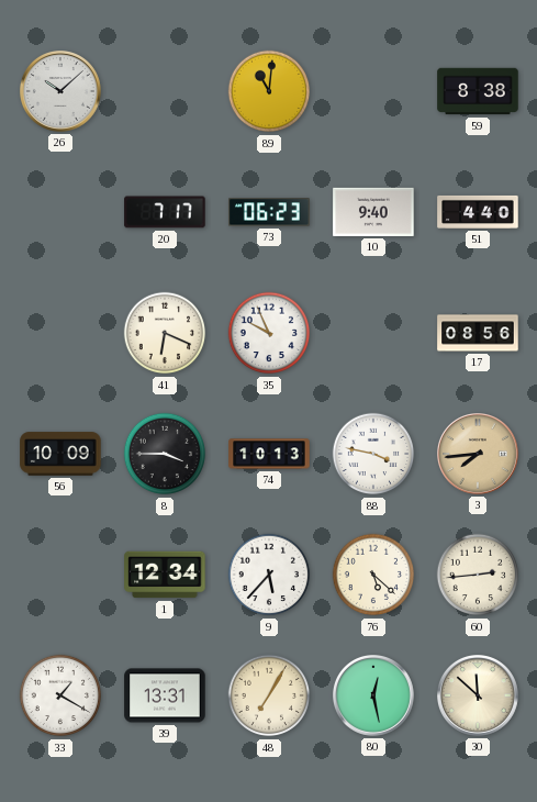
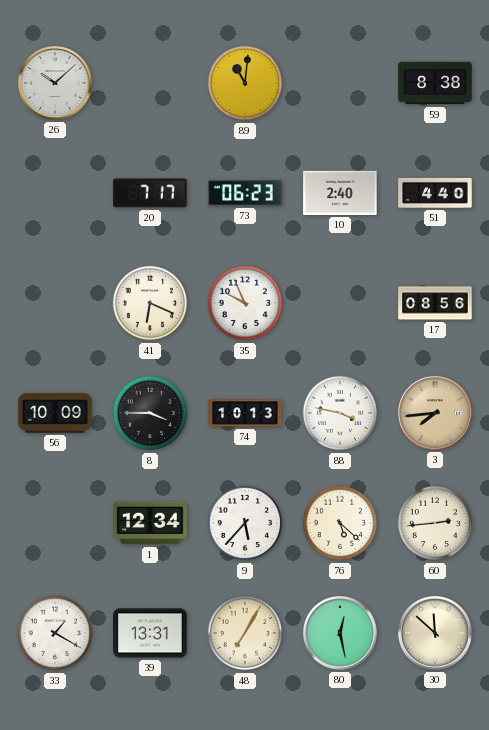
10: 9:40 -> 2:40
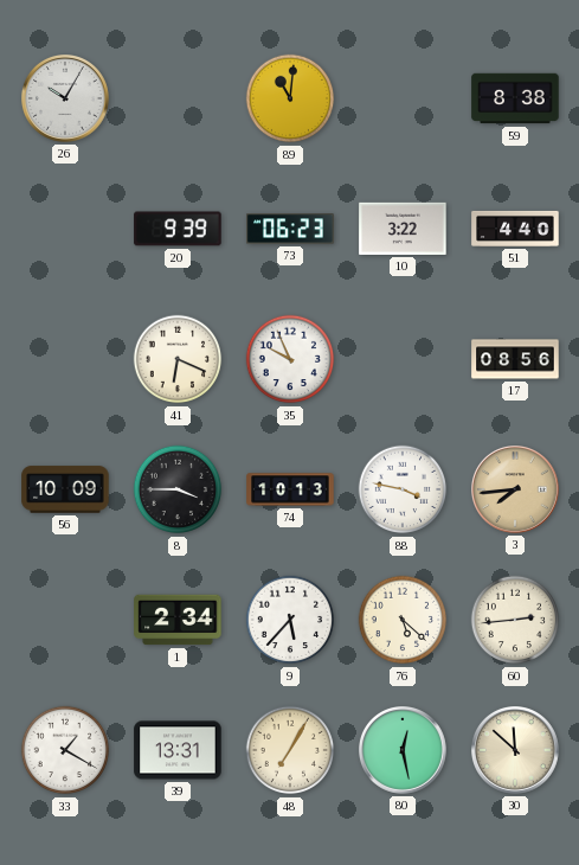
26: 10:08 -> 10:05
20: 7:17 -> 9:39
10: 2:40 -> 3:22
1: 12:34 -> 2:34
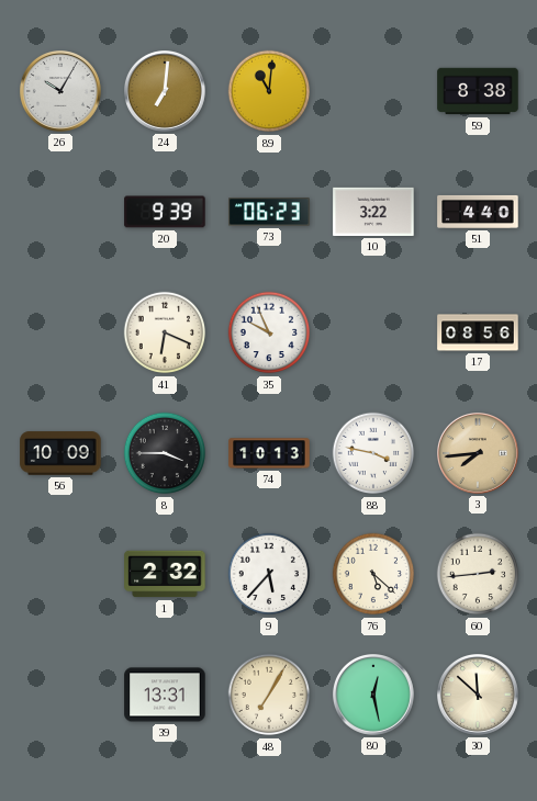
24: none -> 7:01
1: 2:34 -> 2:32
33: 1:20 -> none
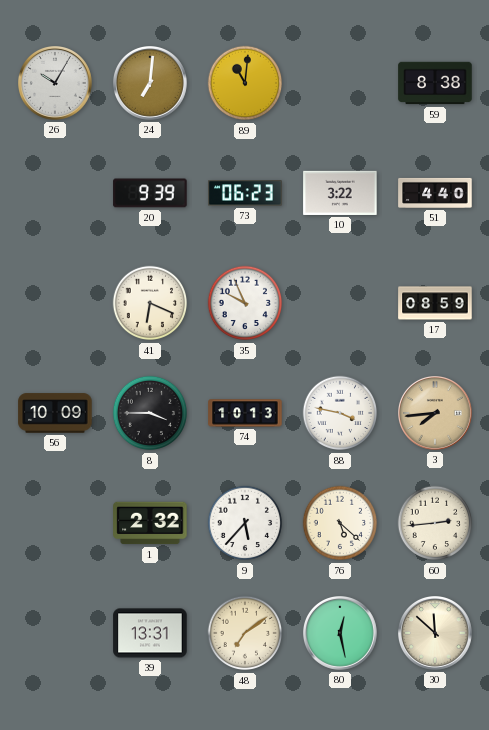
17: 08:56 -> 08:59
48: 7:05 -> 7:09
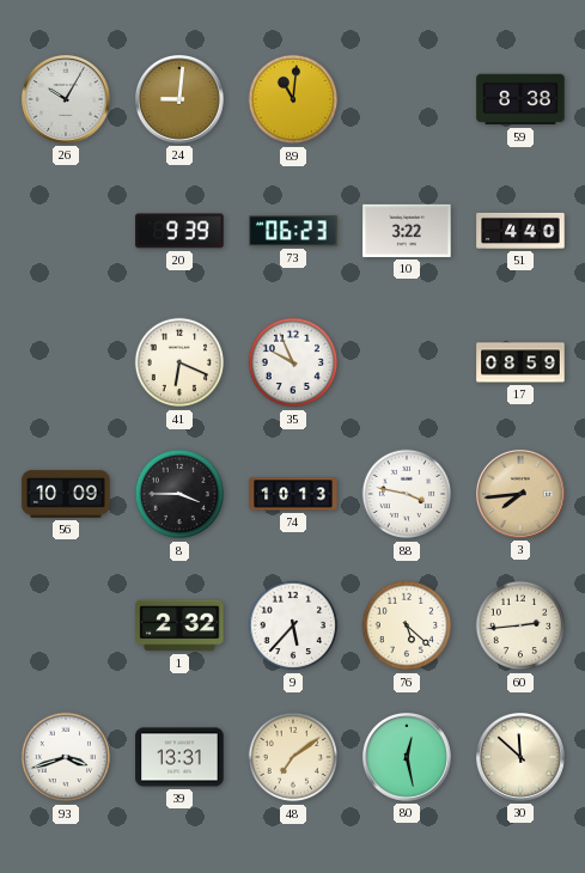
24: 7:01 -> 9:01
93: none -> 3:42
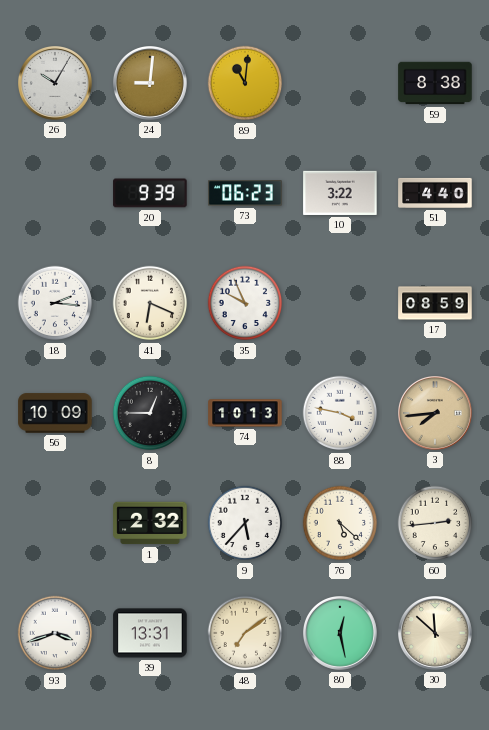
18: none -> 2:16
8: 3:45 -> 12:45
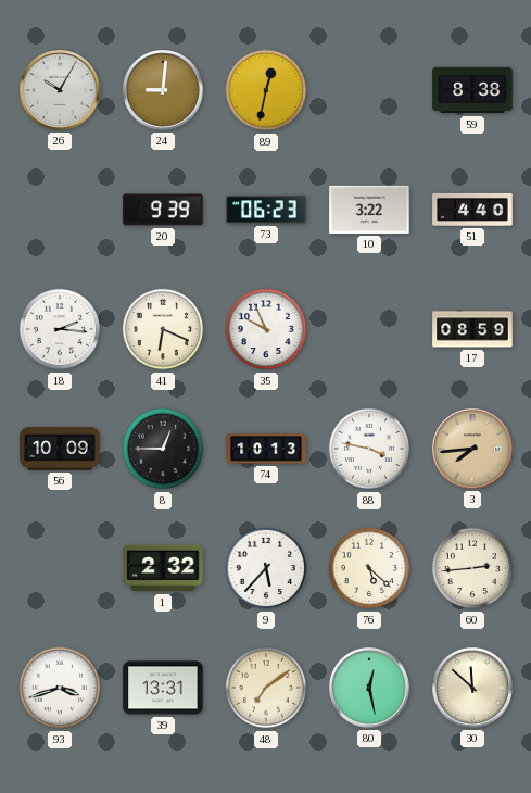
89: 11:01 -> 12:32
